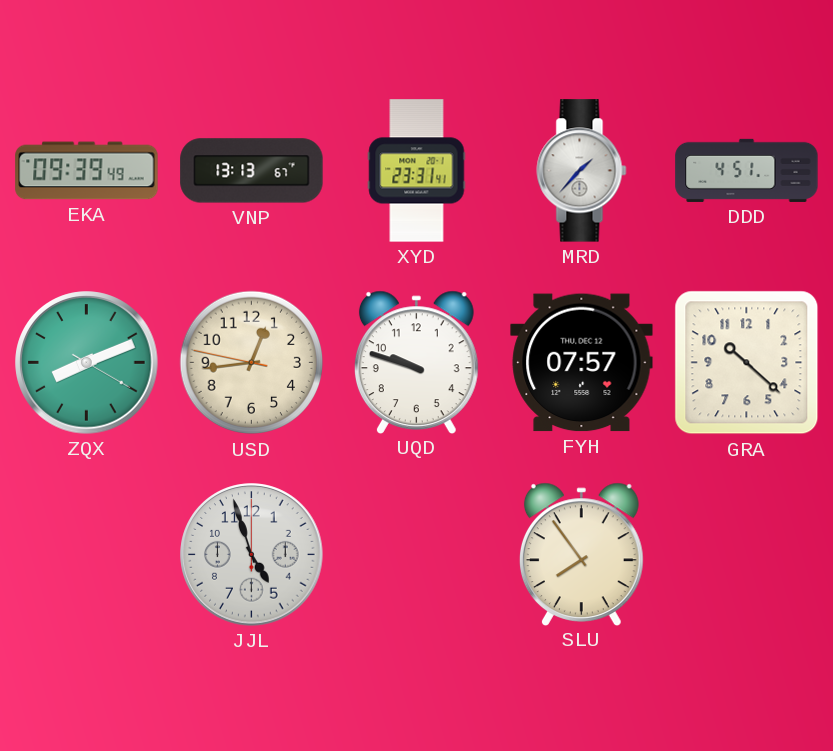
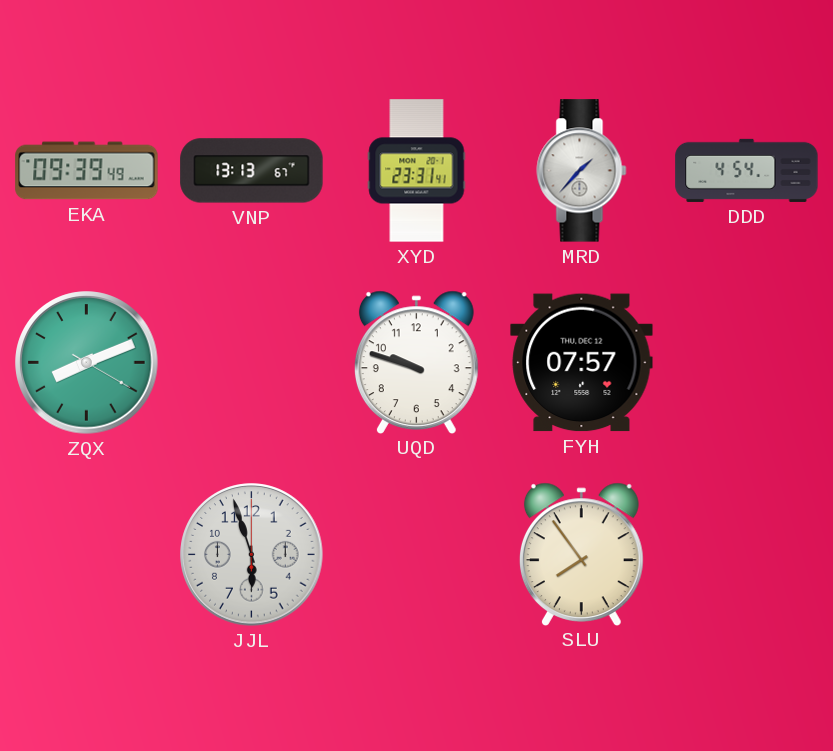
DDD: 4:51 -> 4:54
USD: 12:43 -> none
GRA: 10:22 -> none
JJL: 4:57 -> 5:57
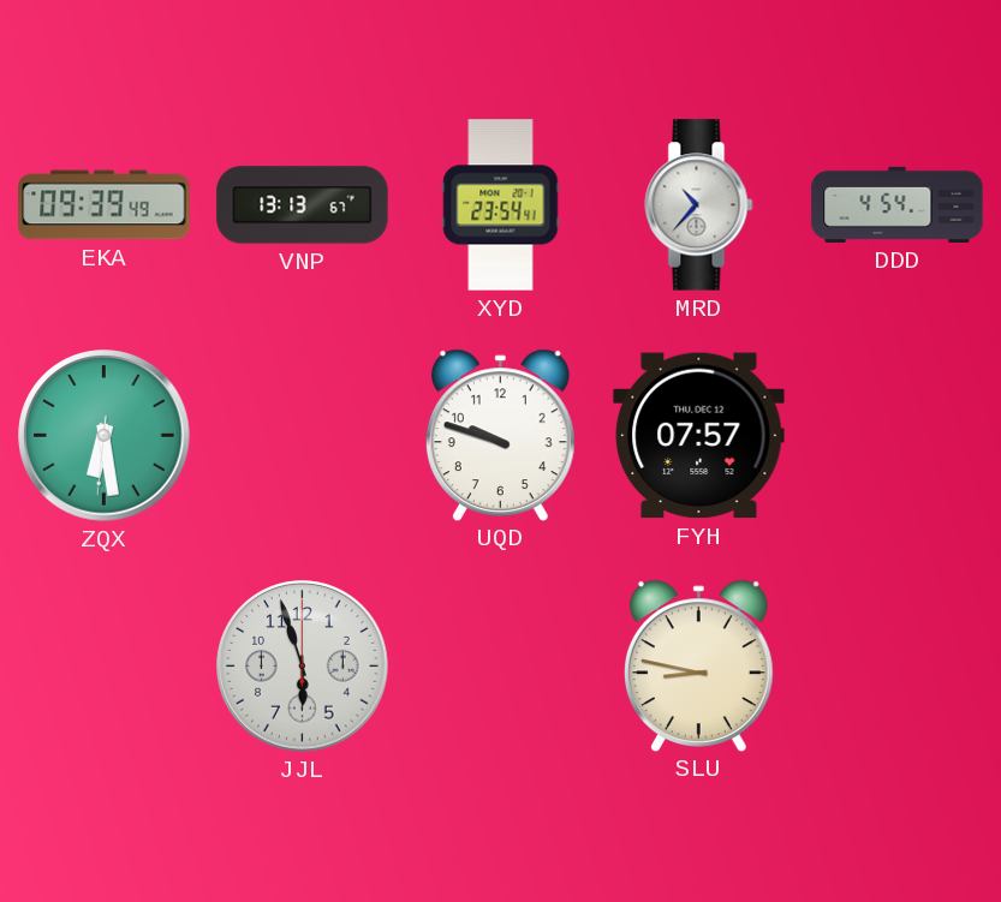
XYD: 23:31 -> 23:54
MRD: 1:37 -> 10:37
ZQX: 8:11 -> 6:28
SLU: 7:54 -> 8:47
